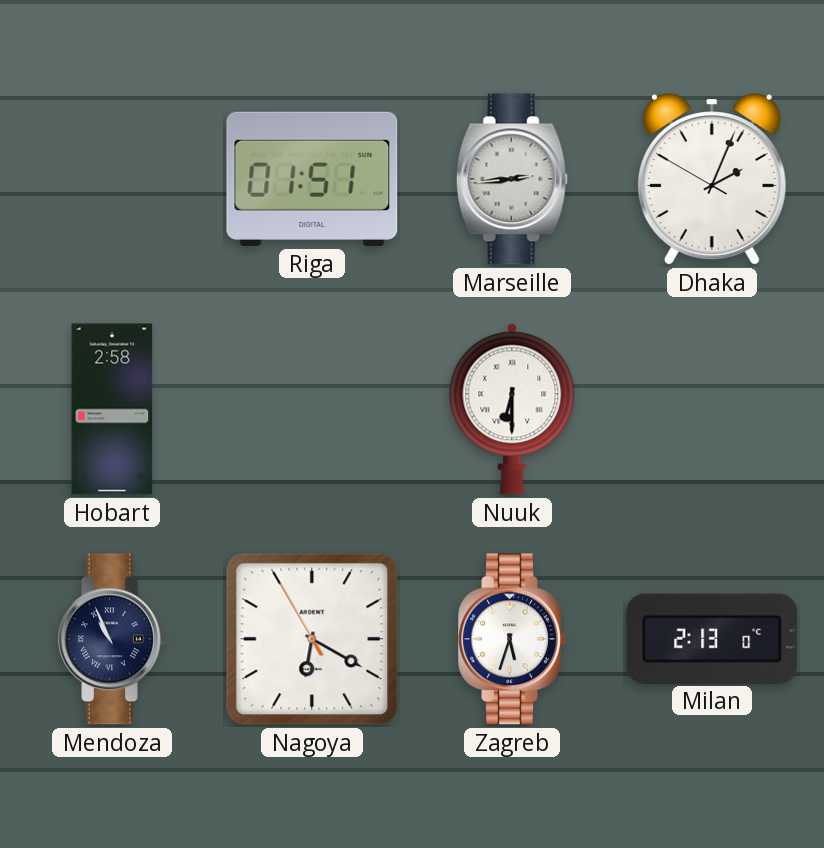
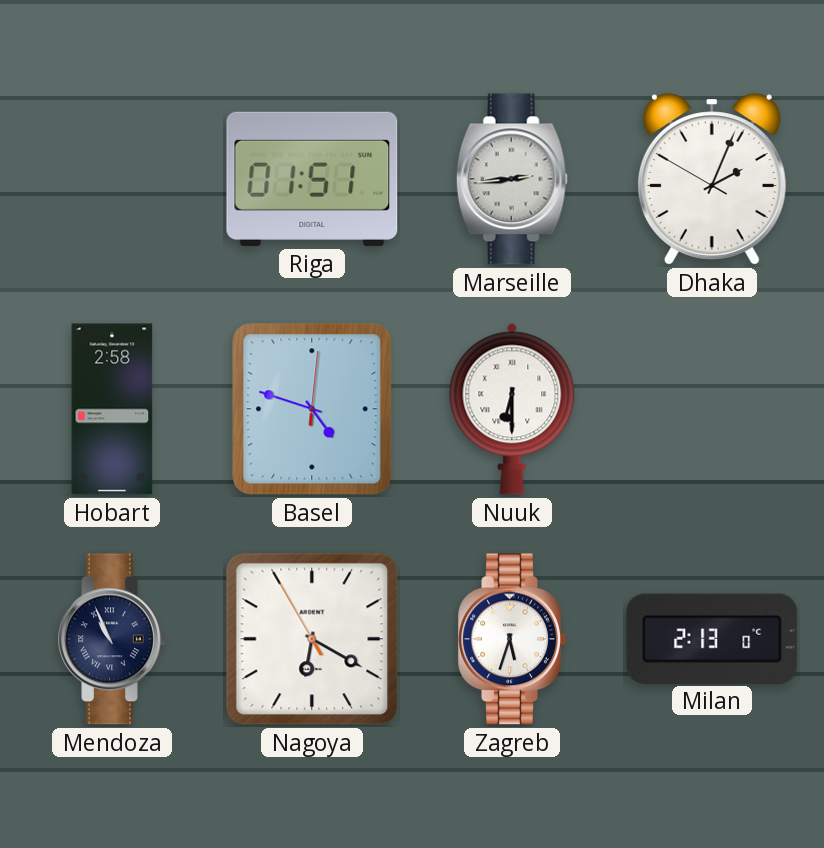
Basel: none -> 4:48
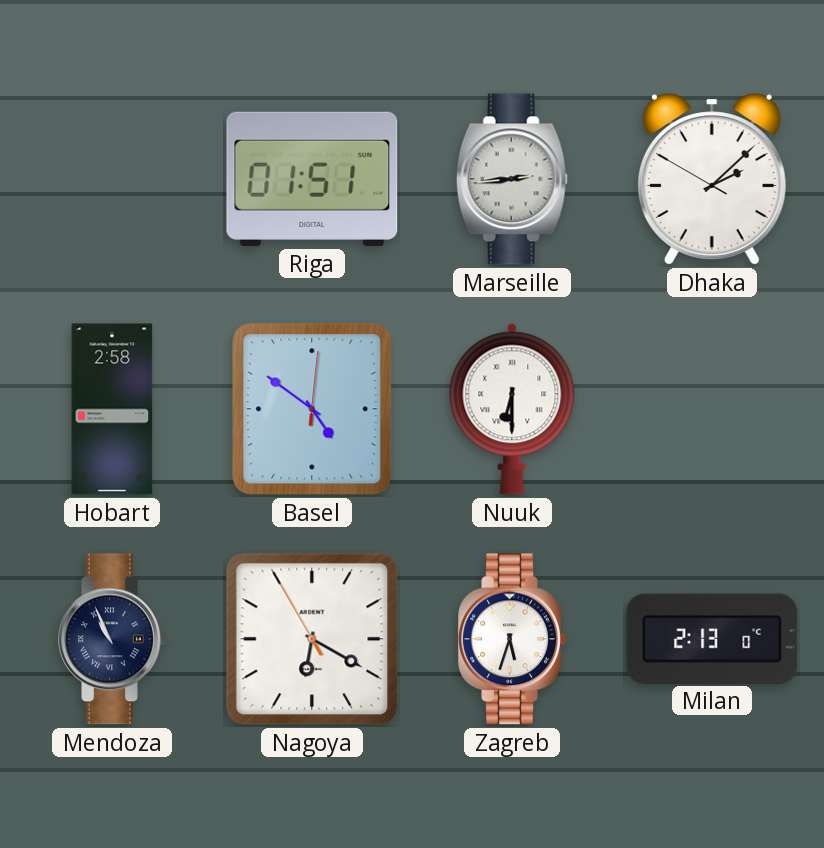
Dhaka: 2:03 -> 2:07
Basel: 4:48 -> 4:51
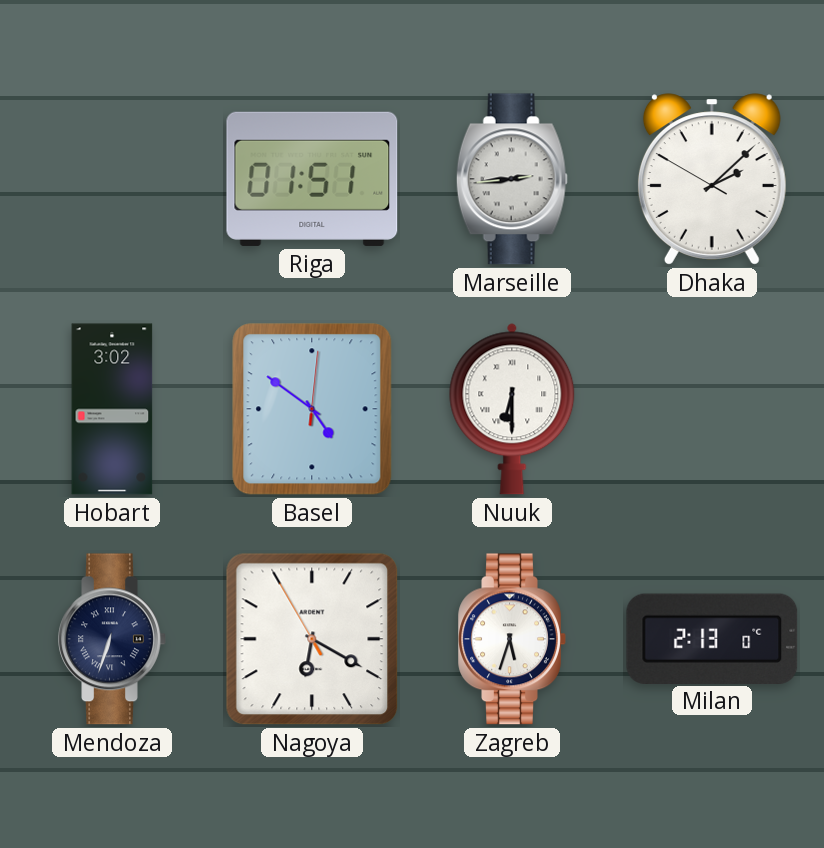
Hobart: 2:58 -> 3:02
Mendoza: 10:56 -> 6:33
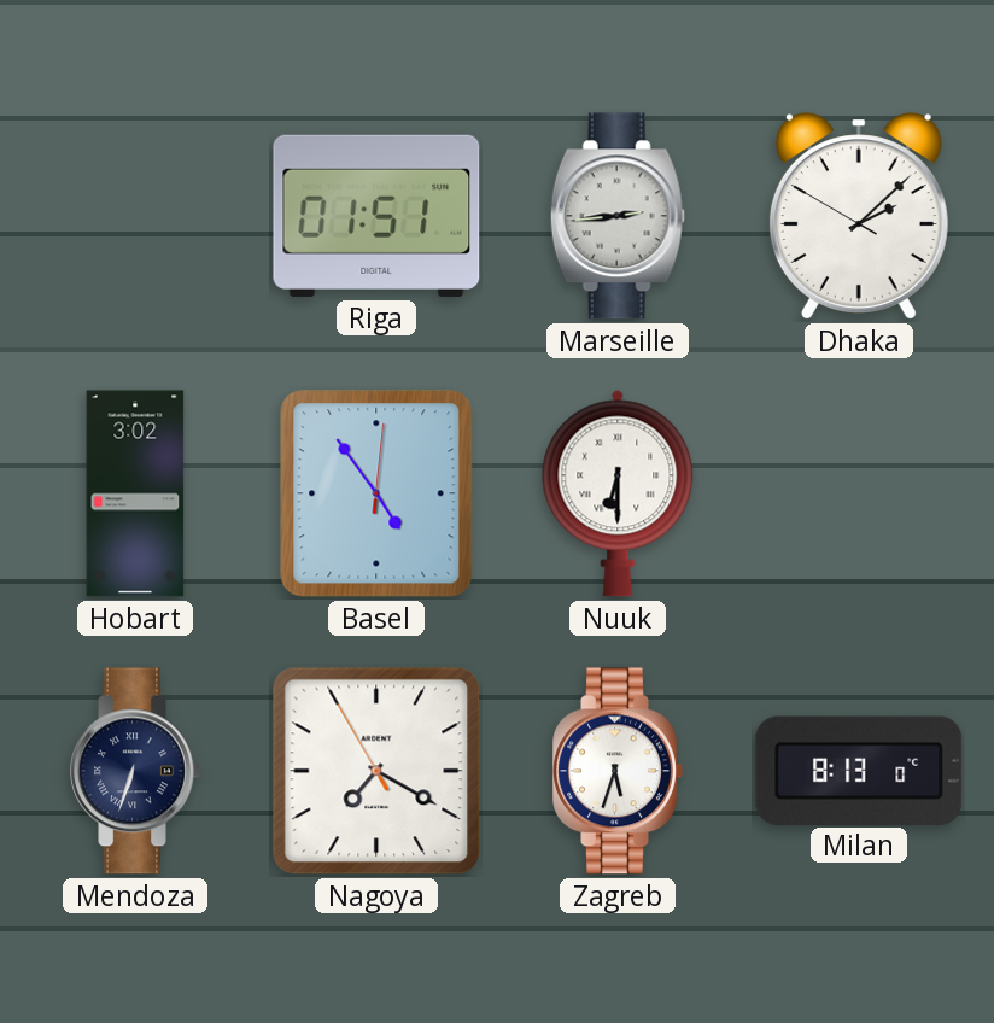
Basel: 4:51 -> 4:54
Nagoya: 6:19 -> 7:19
Milan: 2:13 -> 8:13
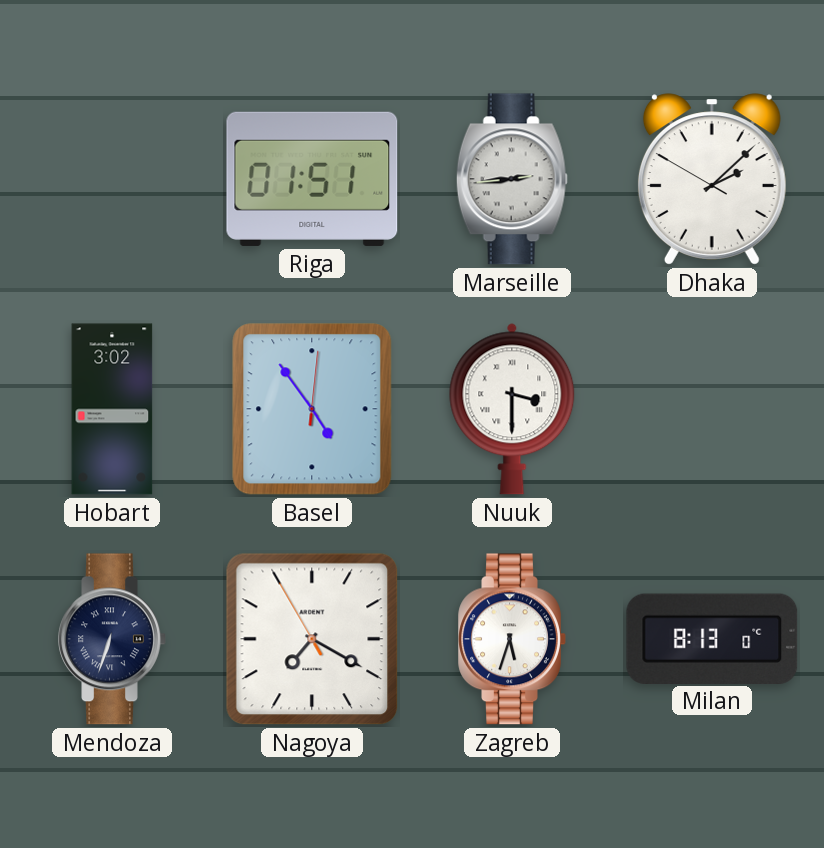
Nuuk: 6:30 -> 3:30
